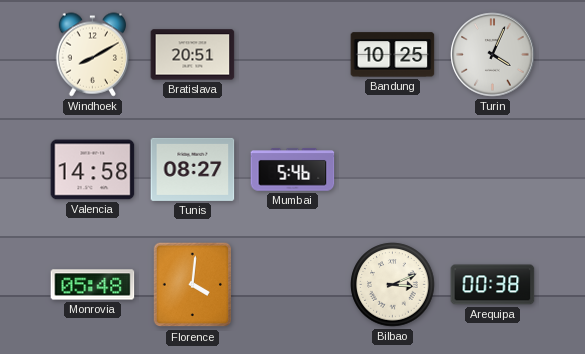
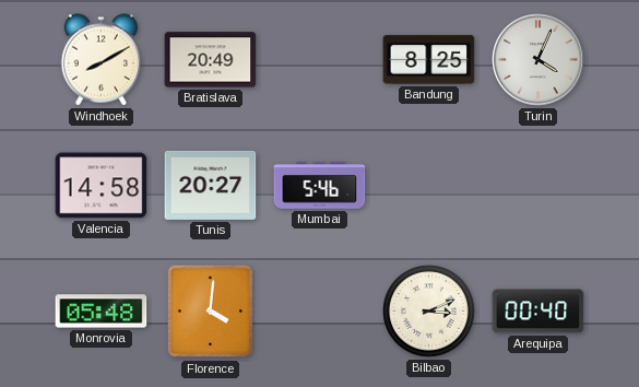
Bratislava: 20:51 -> 20:49
Bandung: 10:25 -> 8:25
Tunis: 08:27 -> 20:27
Arequipa: 00:38 -> 00:40
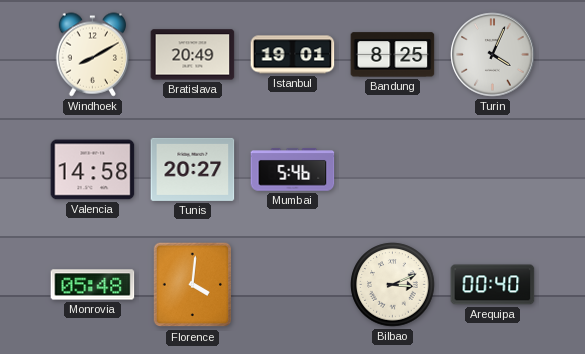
Istanbul: none -> 19:01
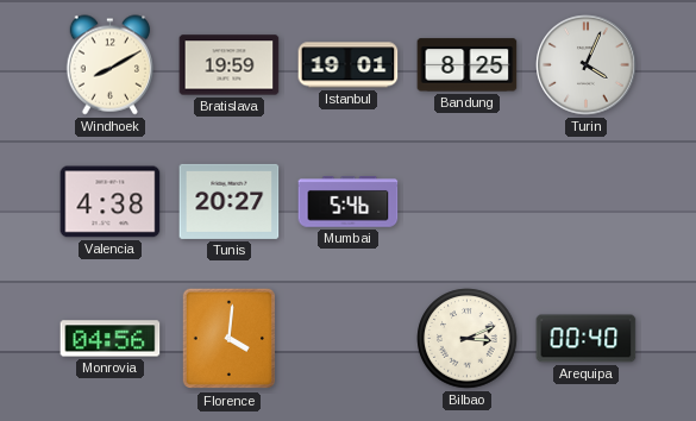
Bratislava: 20:49 -> 19:59
Valencia: 14:58 -> 4:38
Monrovia: 05:48 -> 04:56
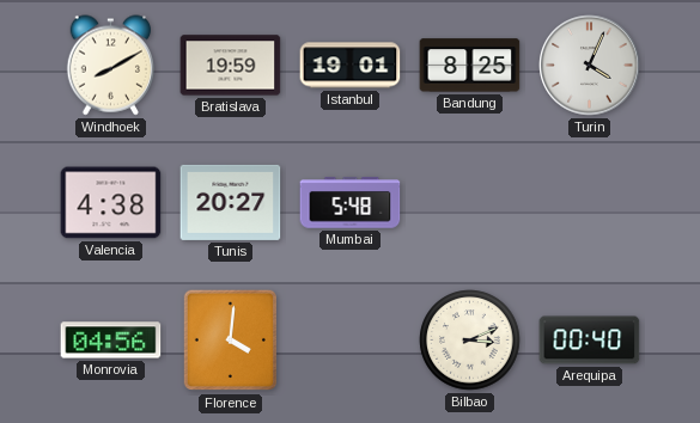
Mumbai: 5:46 -> 5:48
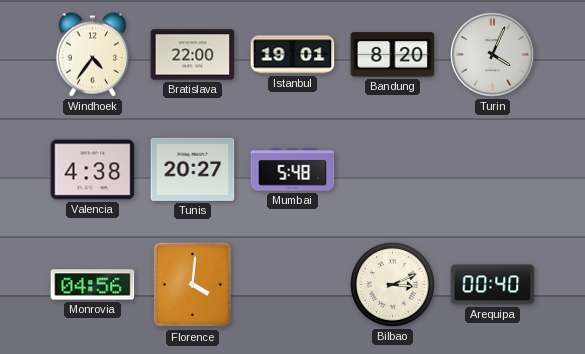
Windhoek: 8:10 -> 4:36
Bratislava: 19:59 -> 22:00
Bandung: 8:25 -> 8:20
